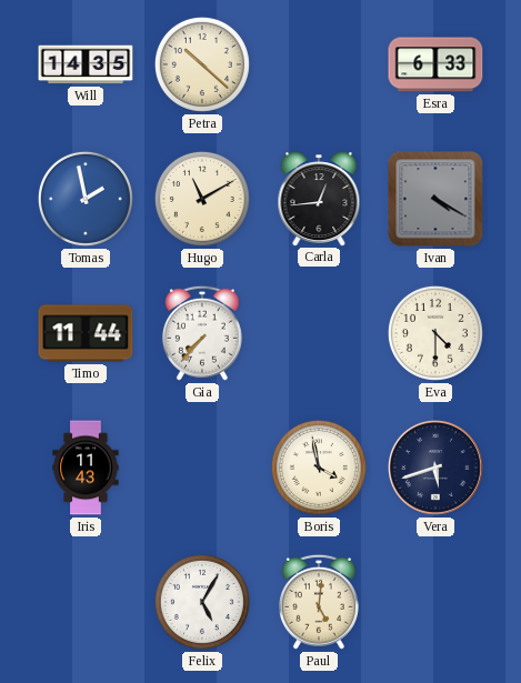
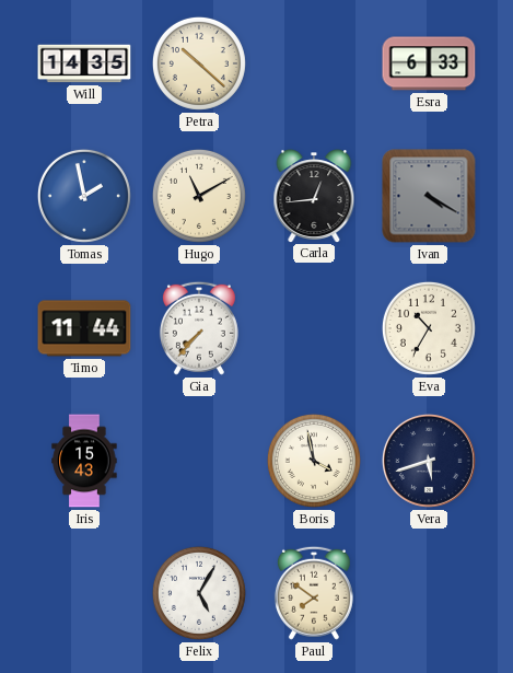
Eva: 4:30 -> 10:35
Iris: 11:43 -> 15:43
Paul: 5:01 -> 7:51
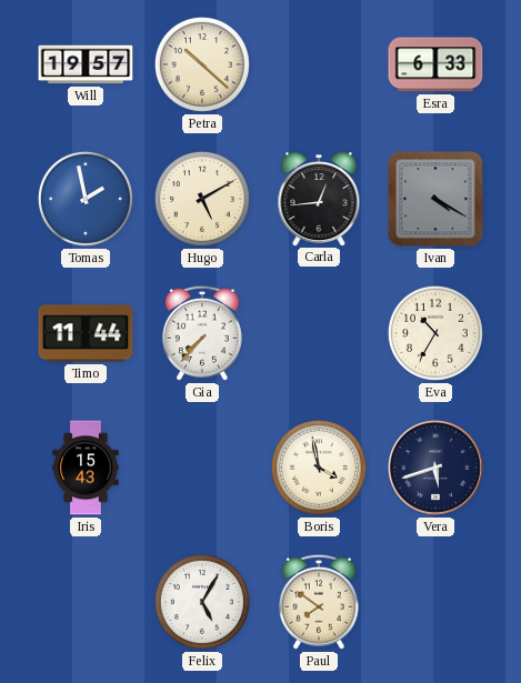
Will: 14:35 -> 19:57
Hugo: 11:10 -> 5:10
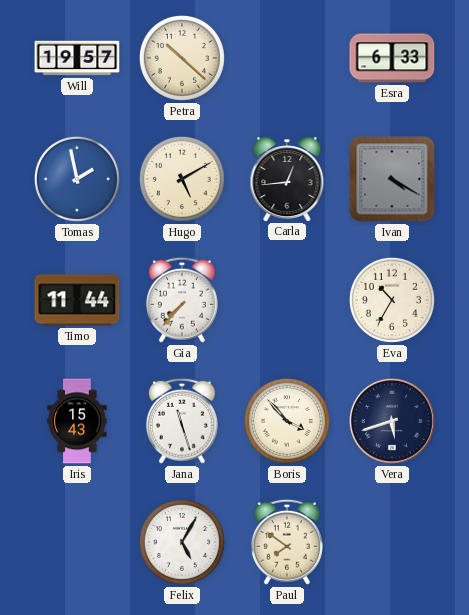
Jana: none -> 11:27
Boris: 3:58 -> 3:53
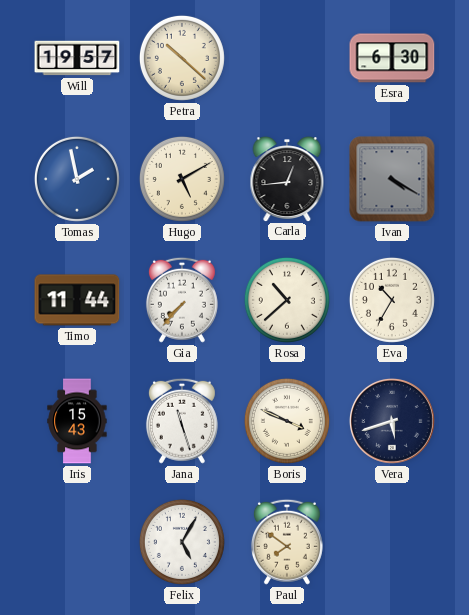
Esra: 6:33 -> 6:30
Rosa: none -> 10:38
Boris: 3:53 -> 3:49
